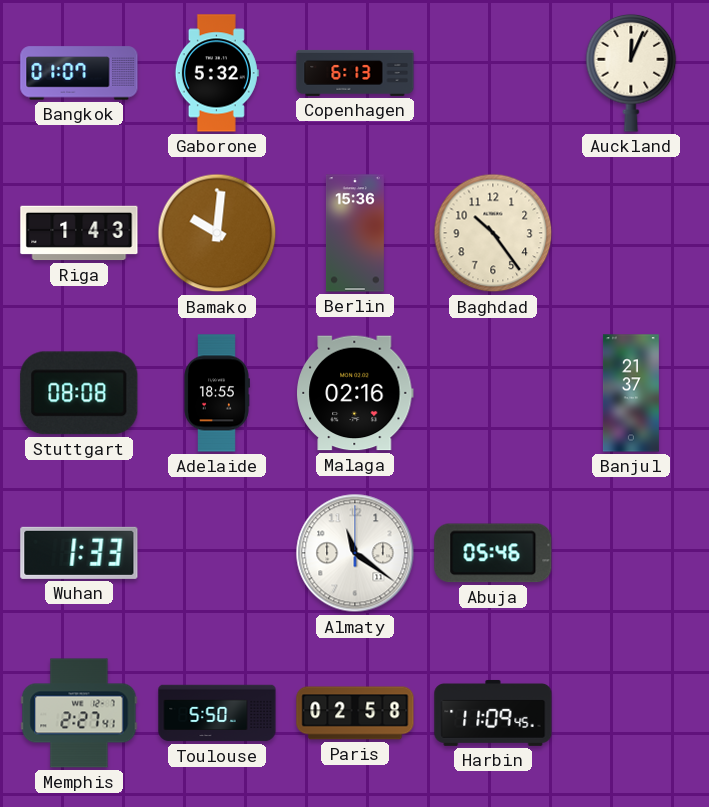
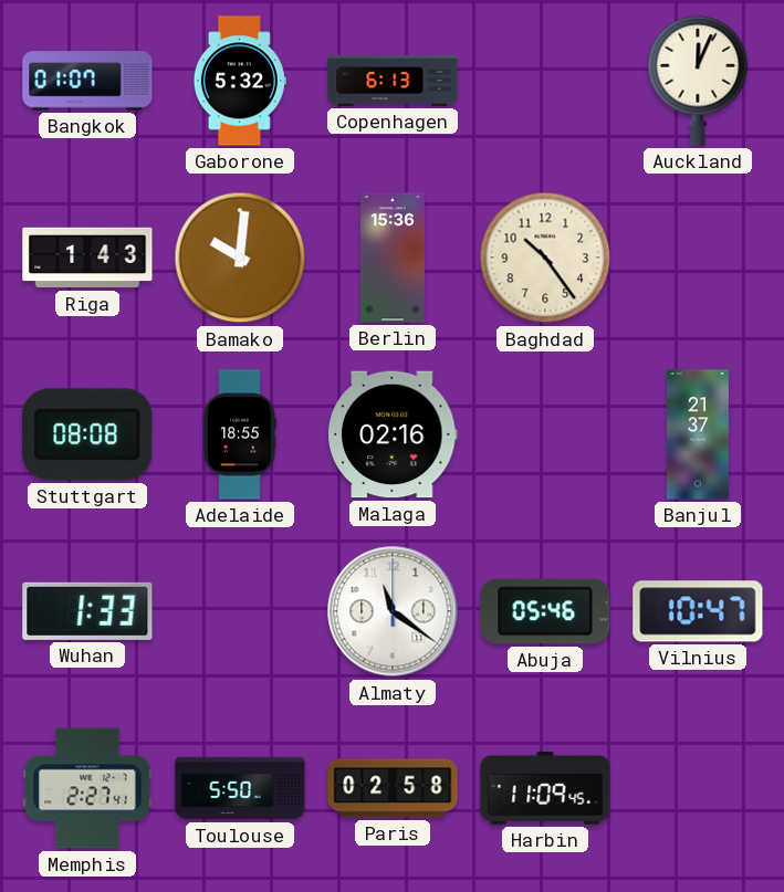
Vilnius: none -> 10:47
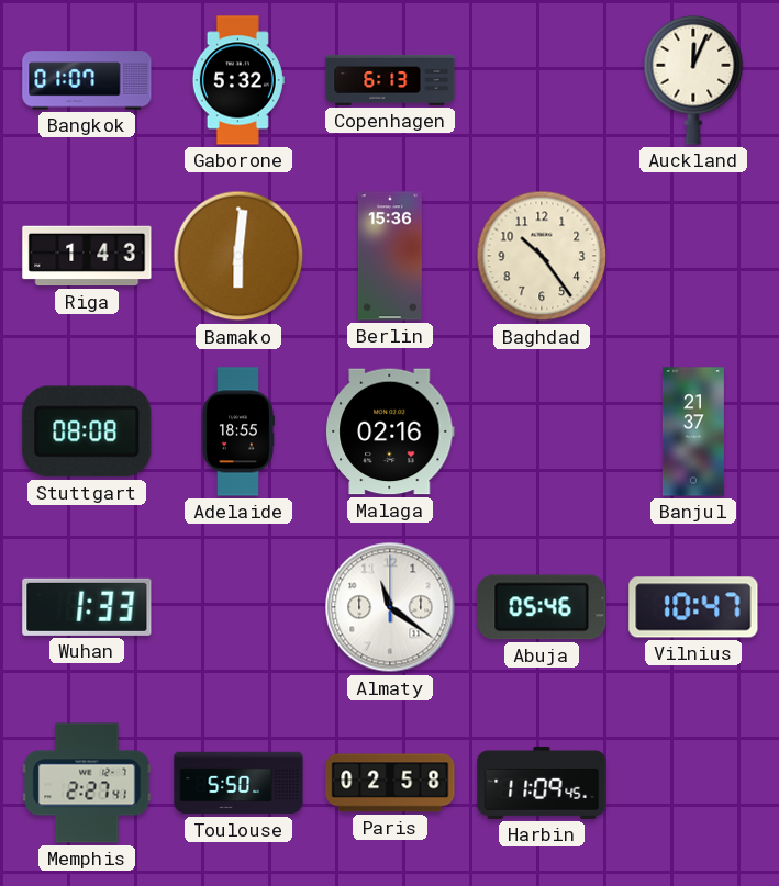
Bamako: 10:01 -> 6:01
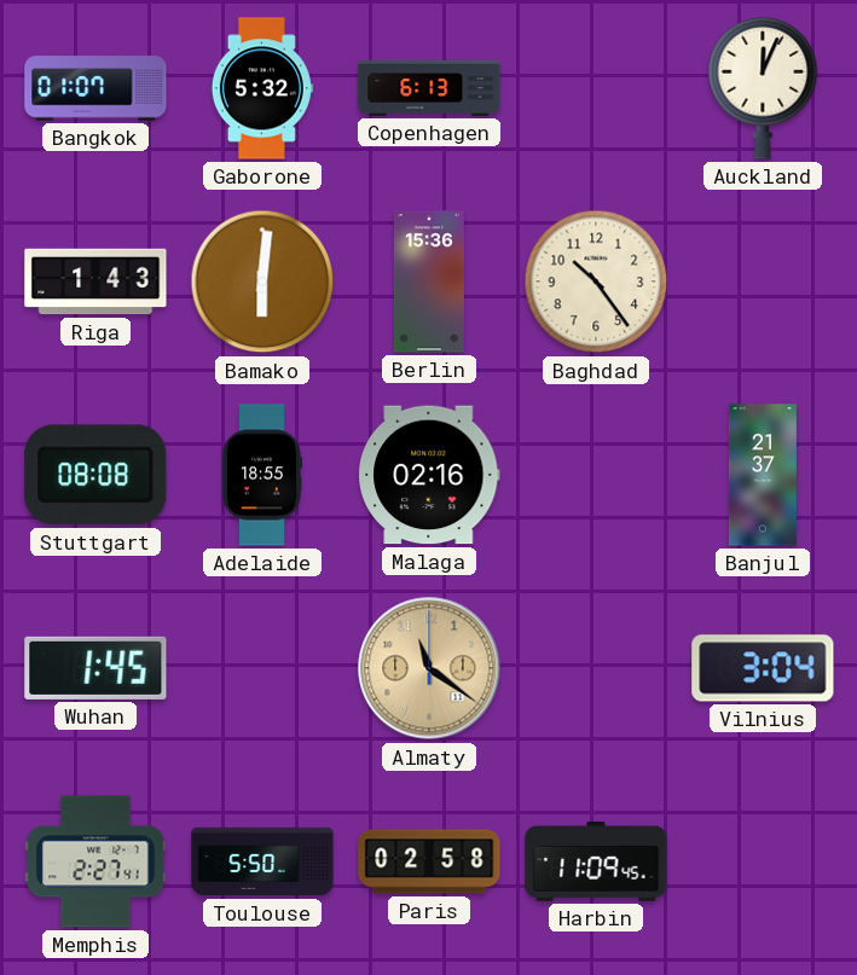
Wuhan: 1:33 -> 1:45
Almaty dial: white -> champagne
Abuja: 05:46 -> none
Vilnius: 10:47 -> 3:04
